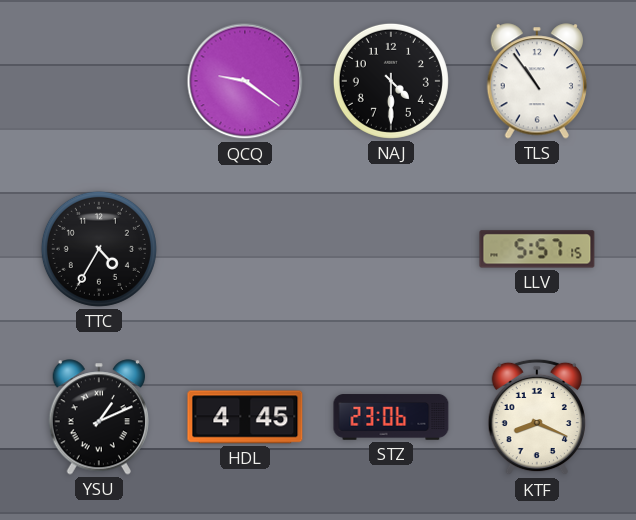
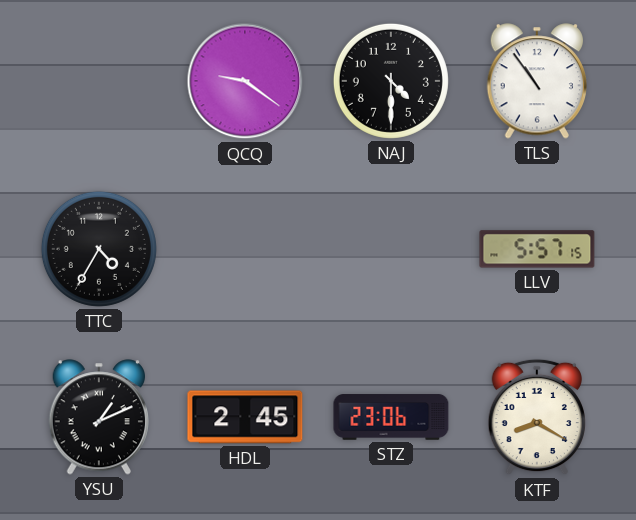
HDL: 4:45 -> 2:45
KTF: 8:19 -> 8:20
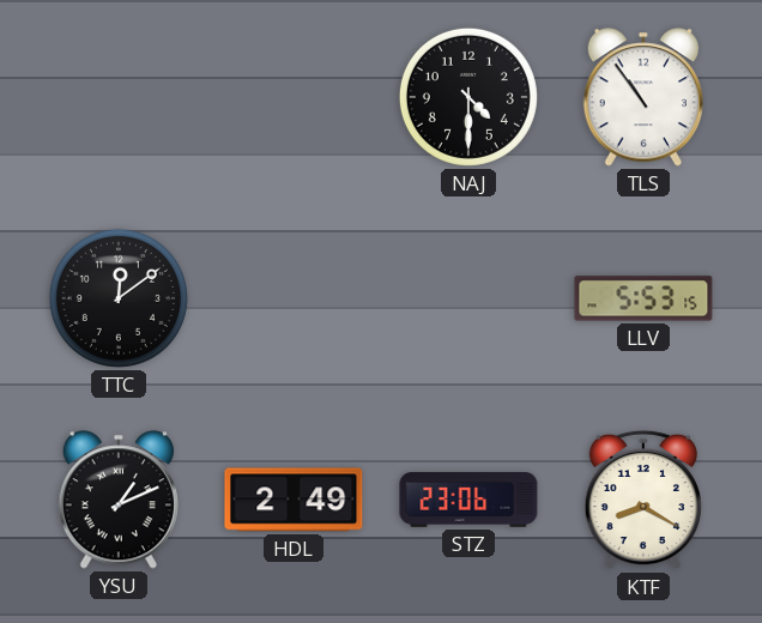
QCQ: 9:21 -> none
TTC: 4:35 -> 12:09
LLV: 5:57 -> 5:53
HDL: 2:45 -> 2:49
